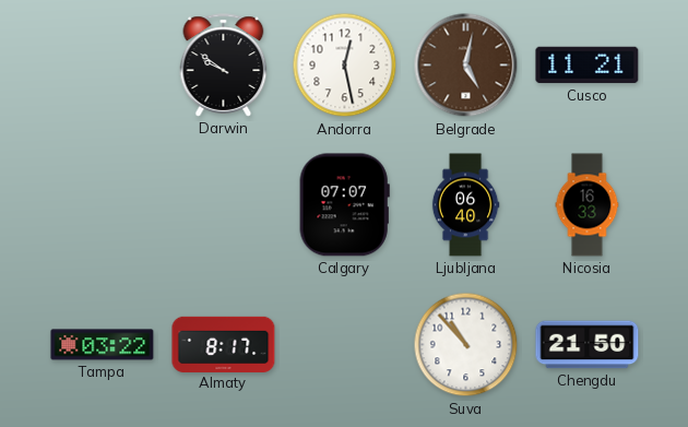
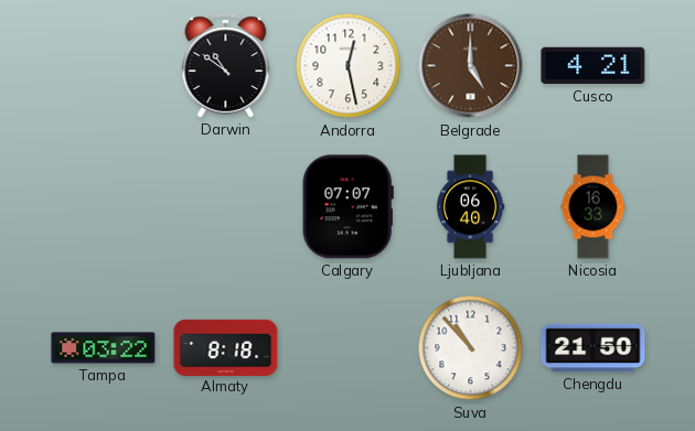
Darwin: 9:51 -> 10:51
Belgrade: 5:02 -> 5:00
Cusco: 11:21 -> 4:21
Almaty: 8:17 -> 8:18
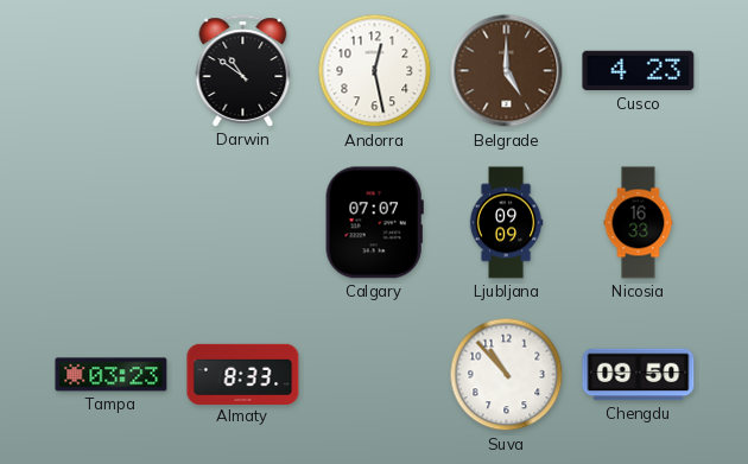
Cusco: 4:21 -> 4:23
Ljubljana: 06:40 -> 09:09
Tampa: 03:22 -> 03:23
Almaty: 8:18 -> 8:33
Chengdu: 21:50 -> 09:50
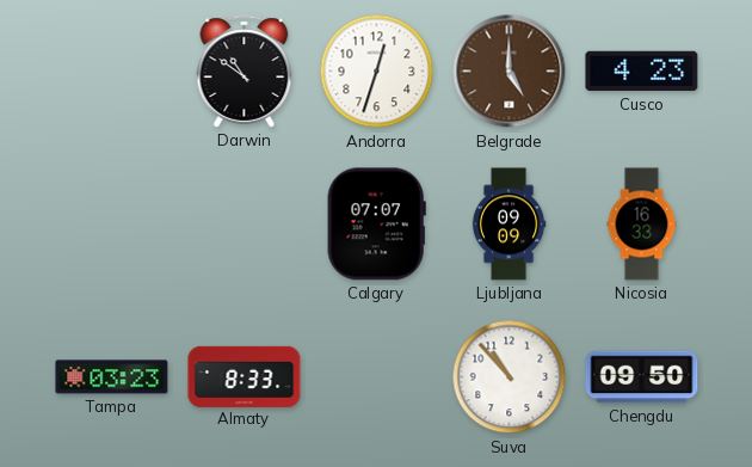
Andorra: 12:28 -> 12:33
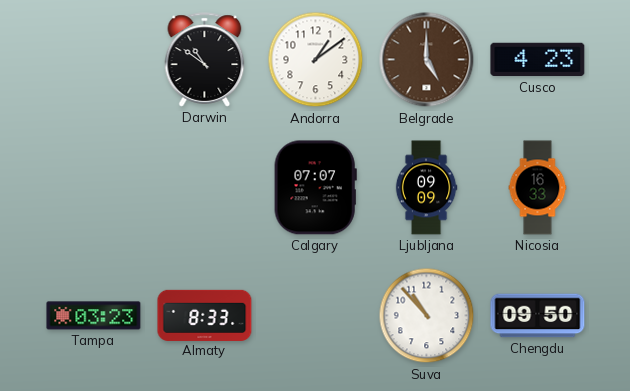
Andorra: 12:33 -> 1:09
